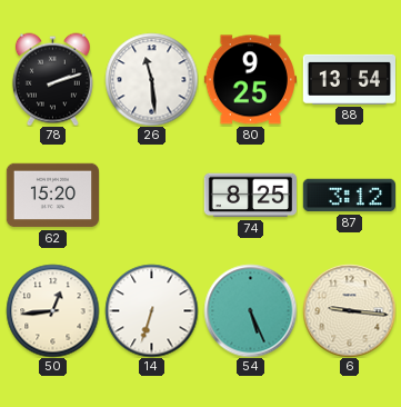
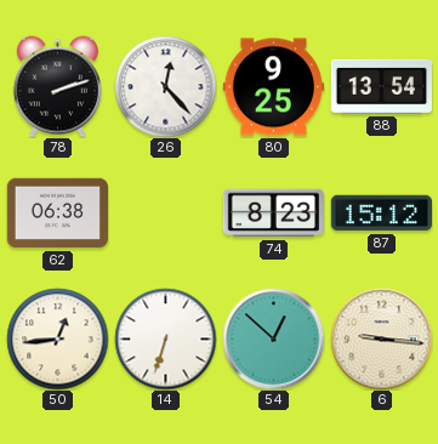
26: 11:29 -> 12:23
62: 15:20 -> 06:38
74: 8:25 -> 8:23
87: 3:12 -> 15:12
54: 5:26 -> 12:52
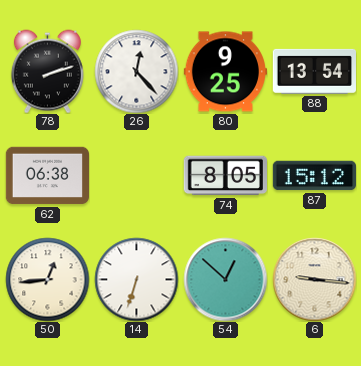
74: 8:23 -> 8:05
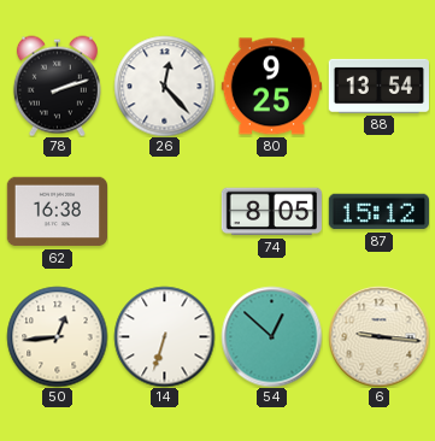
62: 06:38 -> 16:38
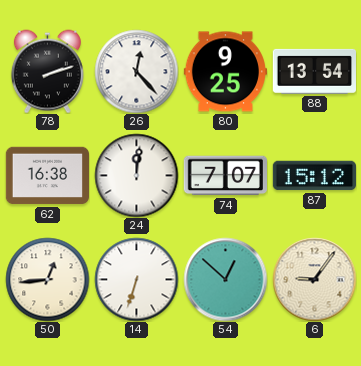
24: none -> 12:01
74: 8:05 -> 7:07
6: 9:16 -> 9:06
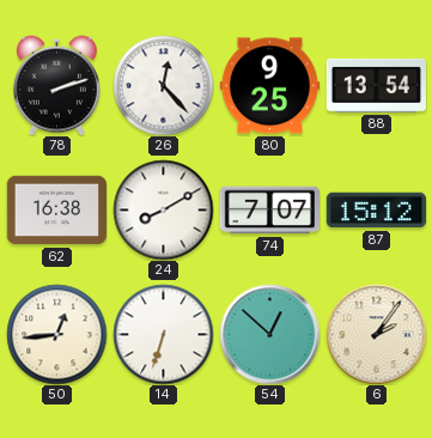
24: 12:01 -> 8:10
6: 9:06 -> 2:06
